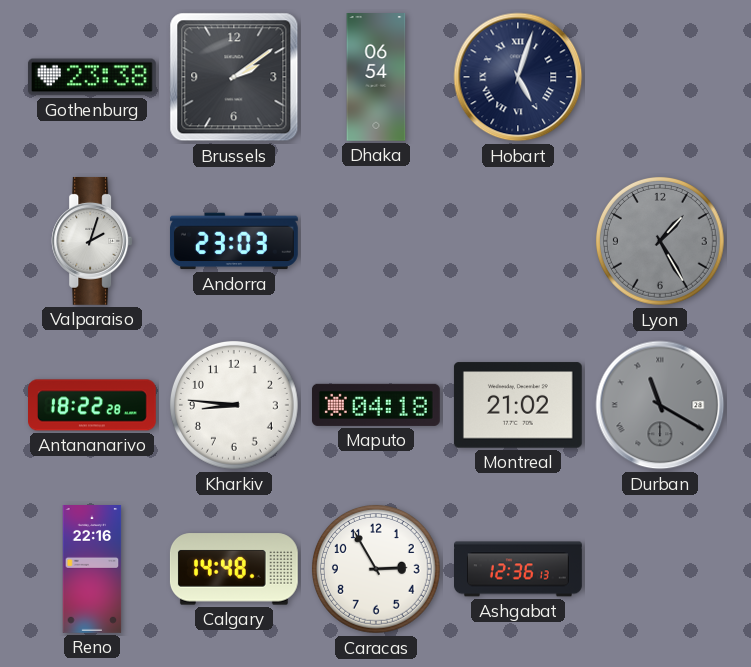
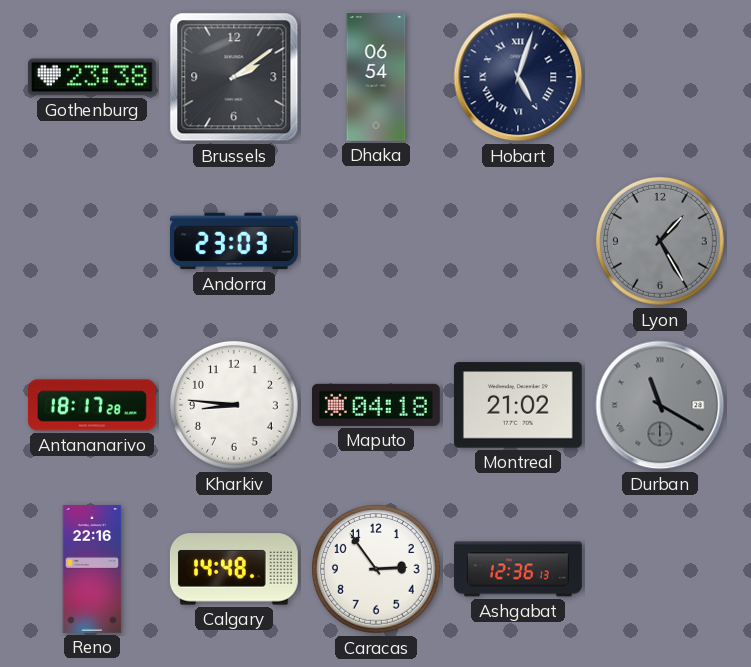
Valparaiso: 2:03 -> none
Antananarivo: 18:22 -> 18:17
Caracas: 2:55 -> 2:54
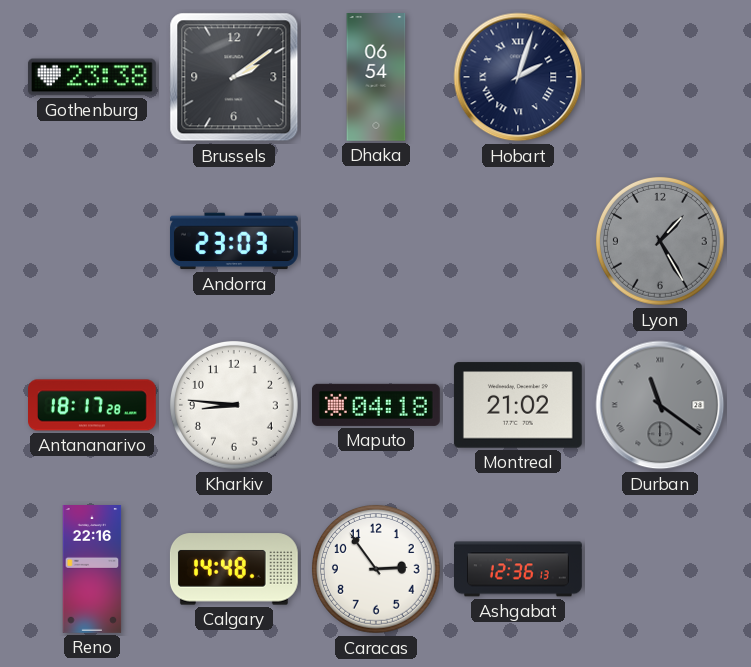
Hobart: 5:03 -> 2:03
Durban: 11:20 -> 11:21
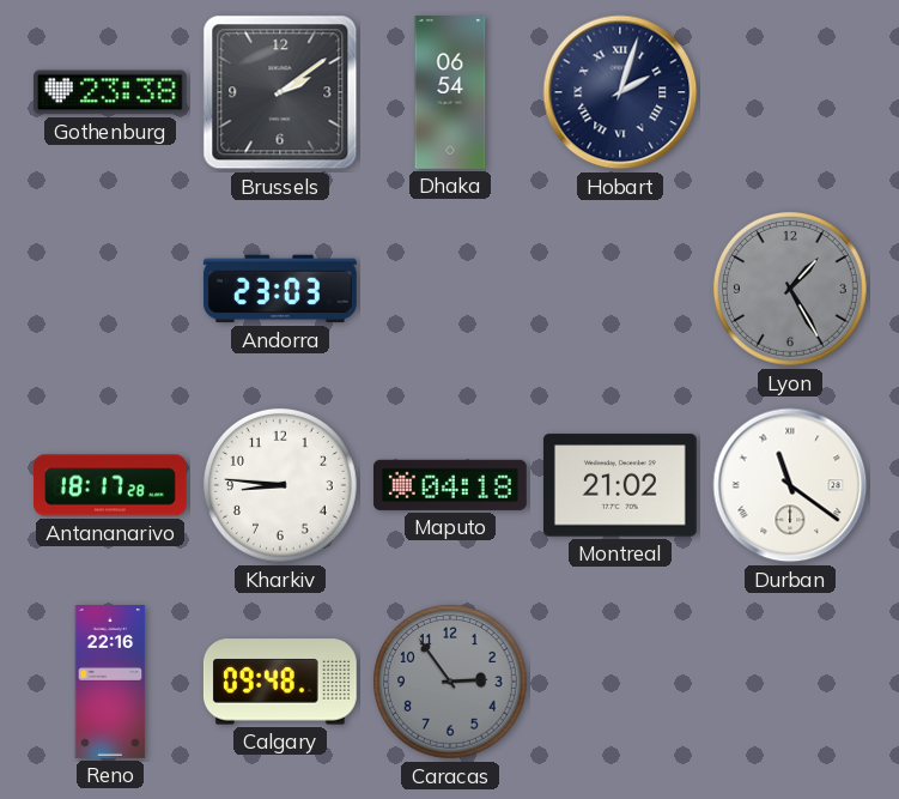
Durban dial: grey -> white
Calgary: 14:48 -> 09:48
Caracas dial: white -> grey
Ashgabat: 12:36 -> none
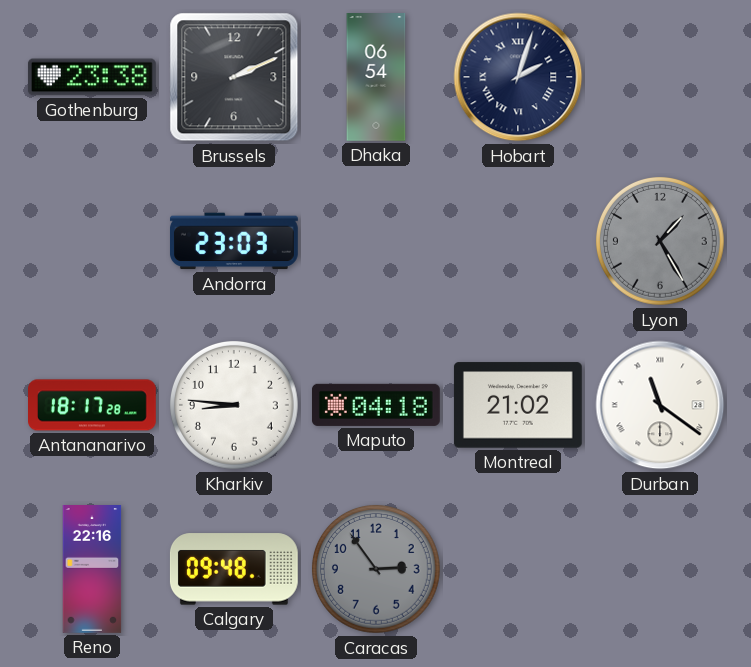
Brussels: 2:09 -> 2:11
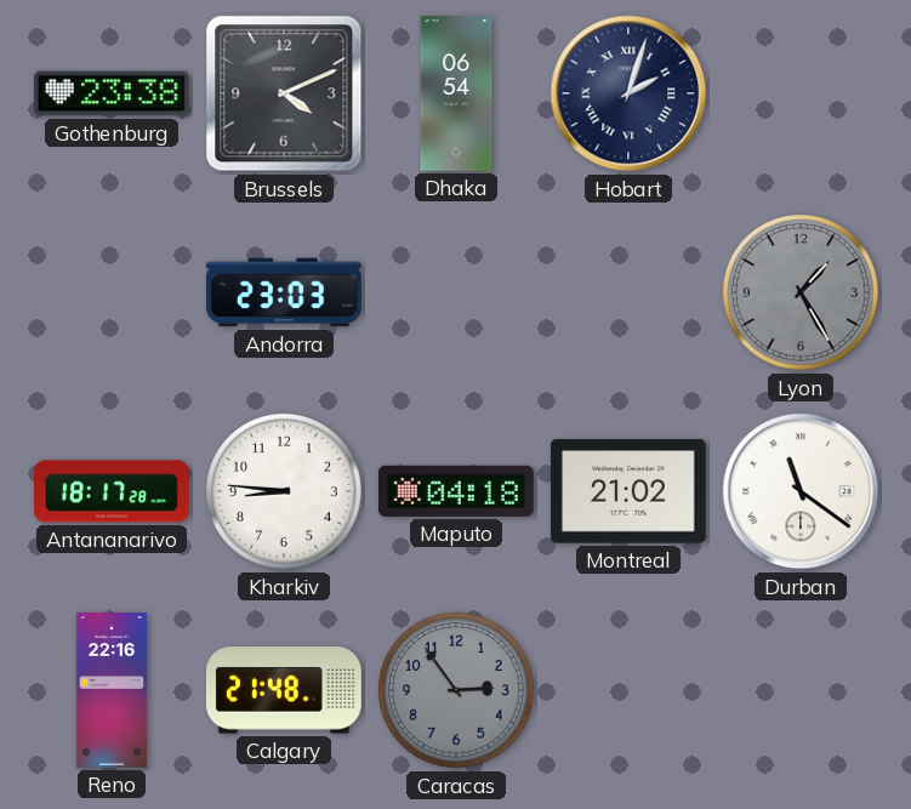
Brussels: 2:11 -> 4:11
Calgary: 09:48 -> 21:48
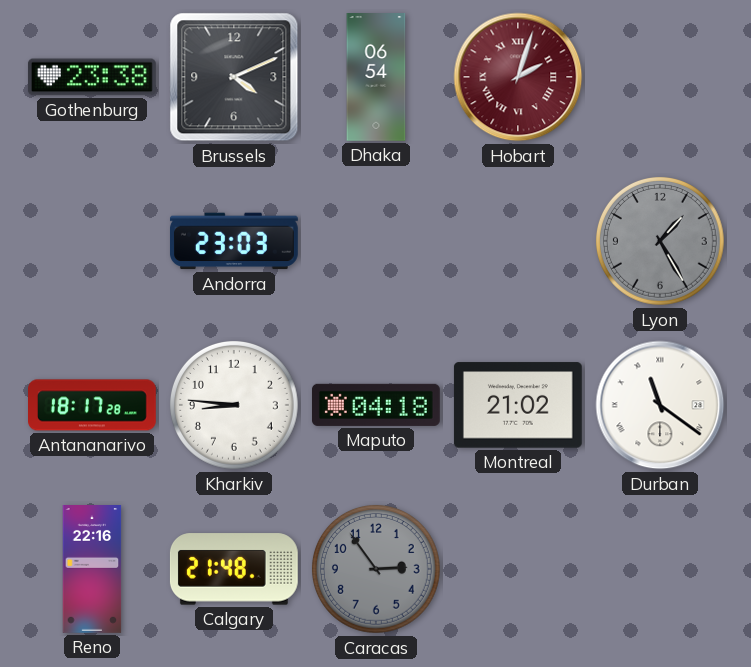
Hobart dial: navy -> burgundy
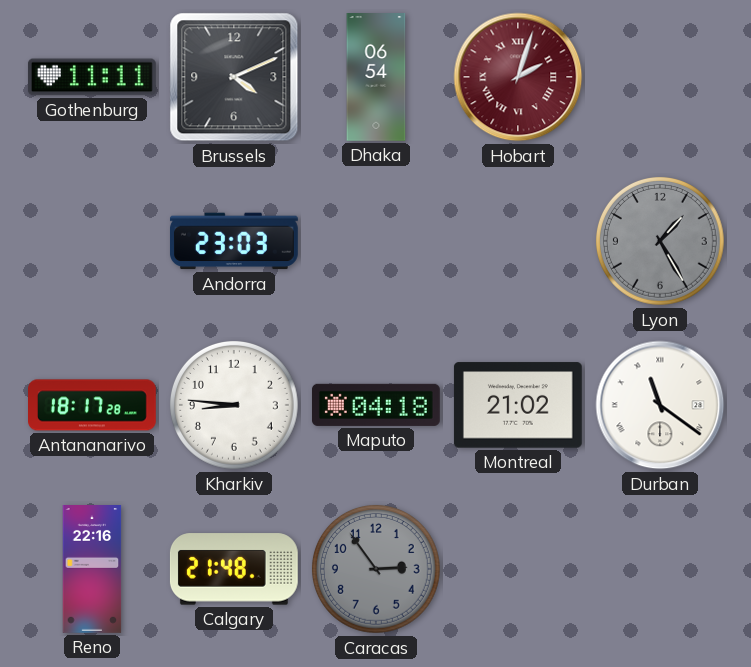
Gothenburg: 23:38 -> 11:11
